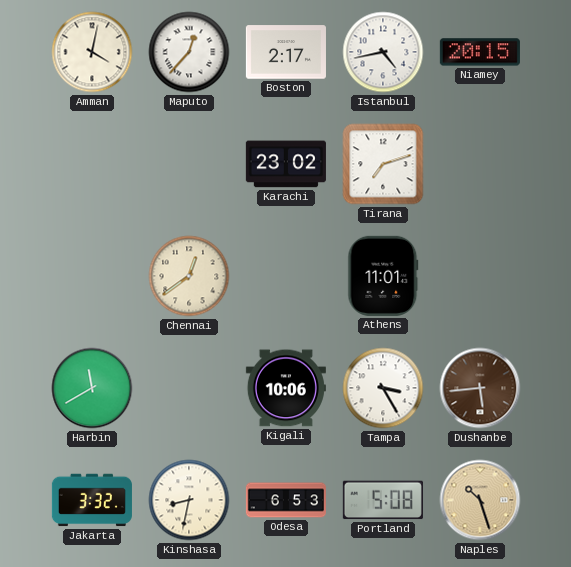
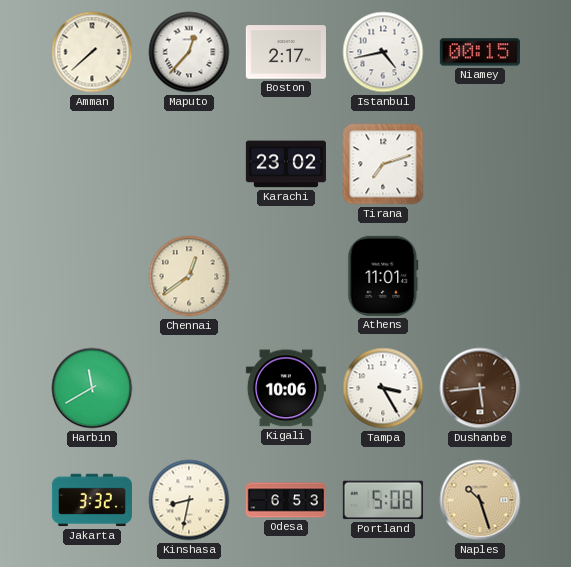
Amman: 4:02 -> 7:38
Niamey: 20:15 -> 00:15
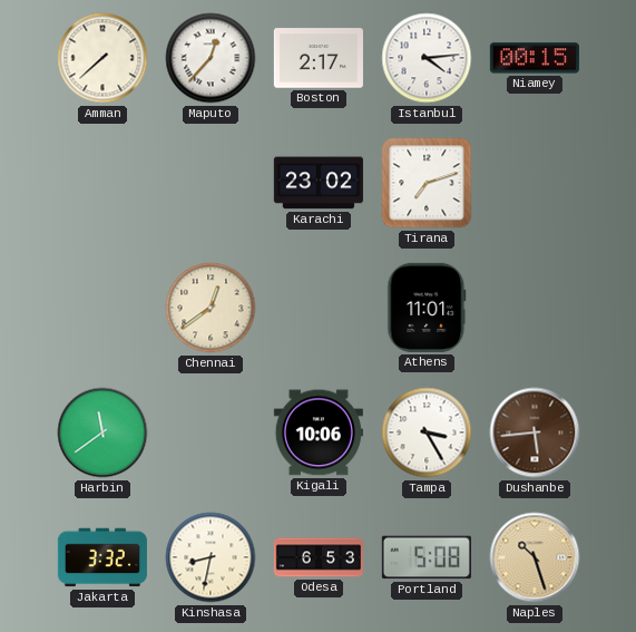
Istanbul: 4:43 -> 4:14
Harbin: 11:40 -> 11:39
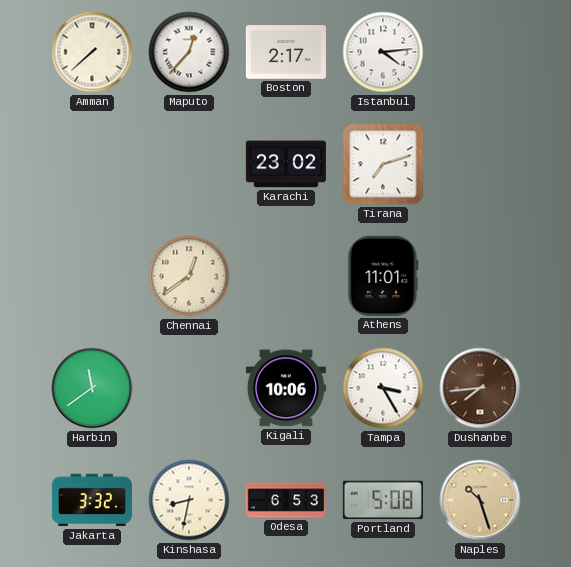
Niamey: 00:15 -> none
Dushanbe: 5:44 -> 7:44
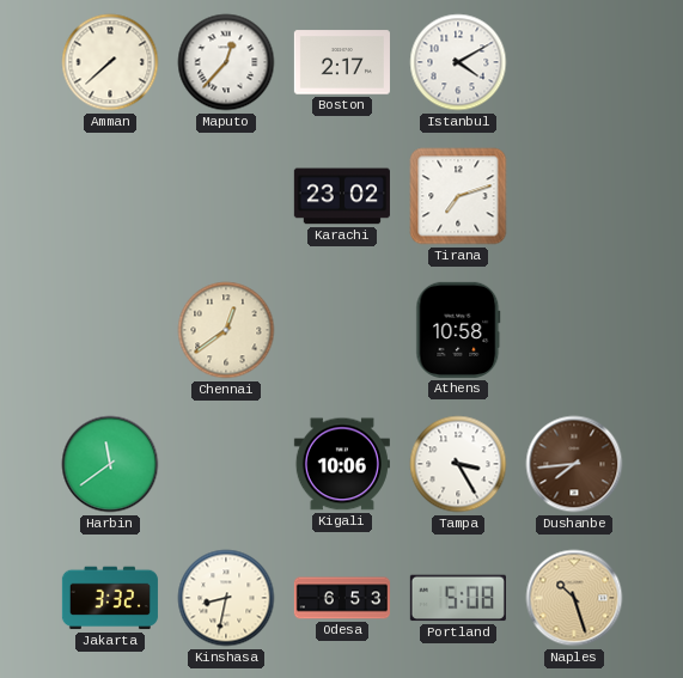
Istanbul: 4:14 -> 4:10
Athens: 11:01 -> 10:58
